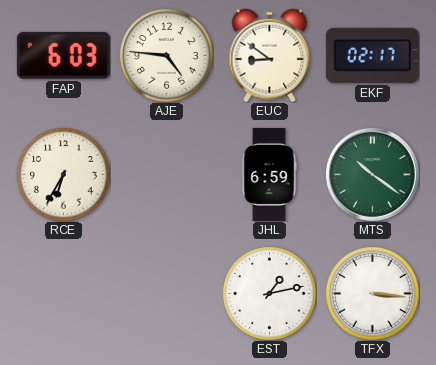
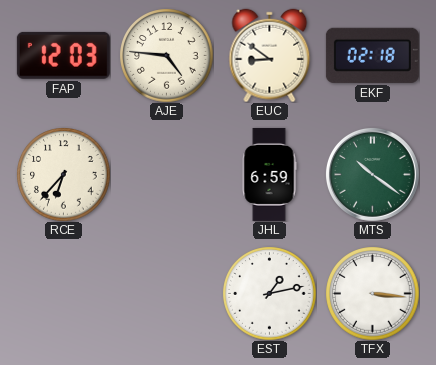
FAP: 6:03 -> 12:03
EKF: 02:17 -> 02:18
RCE: 6:35 -> 6:37
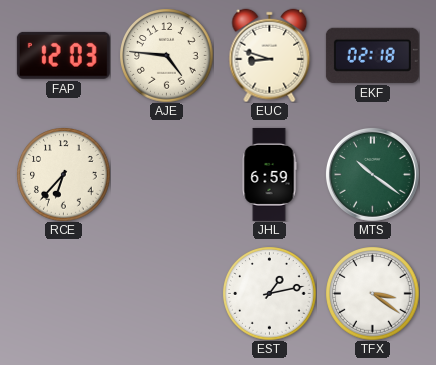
EUC: 8:51 -> 8:48
TFX: 3:16 -> 3:21
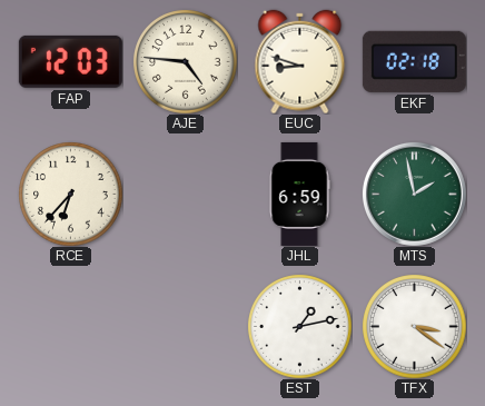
MTS: 10:21 -> 1:58
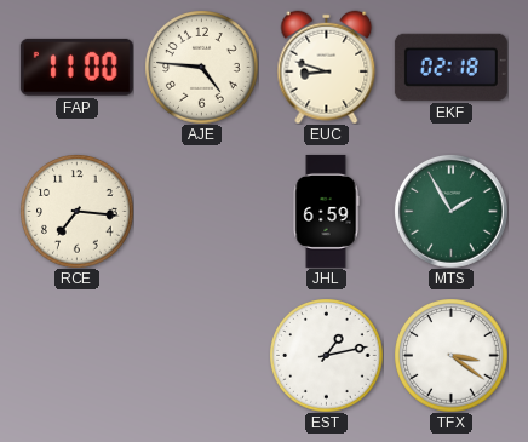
FAP: 12:03 -> 11:00
RCE: 6:37 -> 7:16
MTS: 1:58 -> 1:55
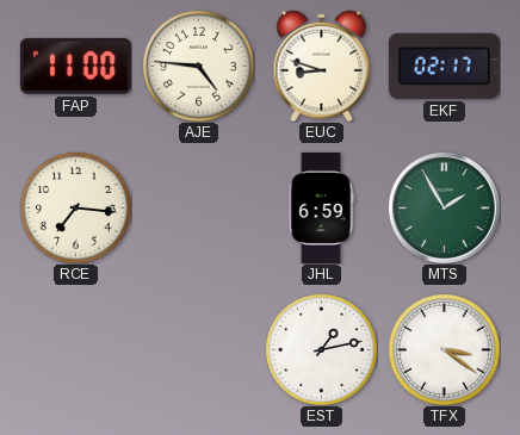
EKF: 02:18 -> 02:17
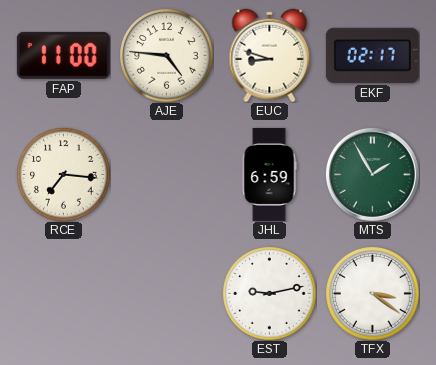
EST: 1:13 -> 9:13
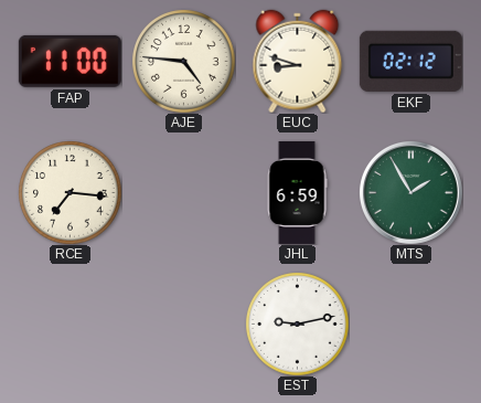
EKF: 02:17 -> 02:12
TFX: 3:21 -> none
